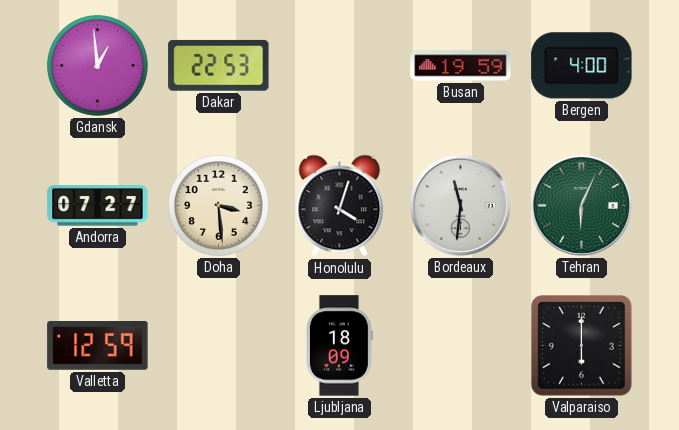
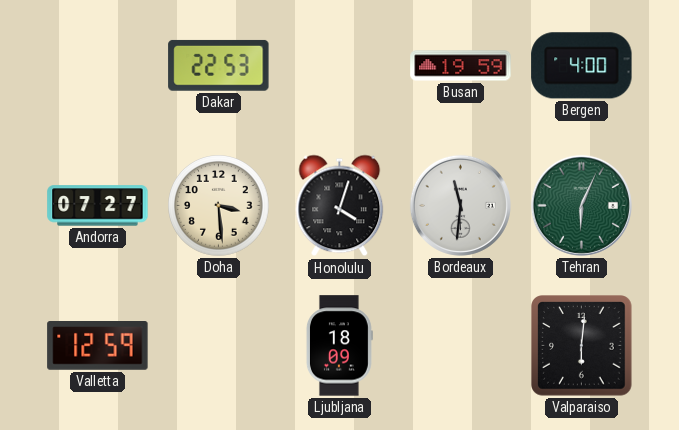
Gdansk: 12:59 -> none
Valparaiso: 6:00 -> 6:01
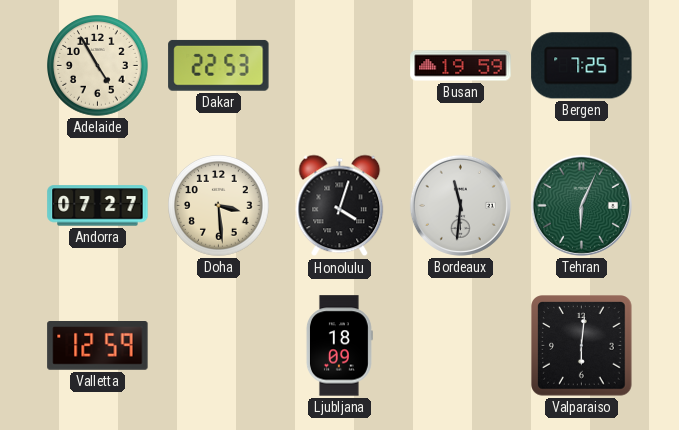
Adelaide: none -> 4:55
Bergen: 4:00 -> 7:25
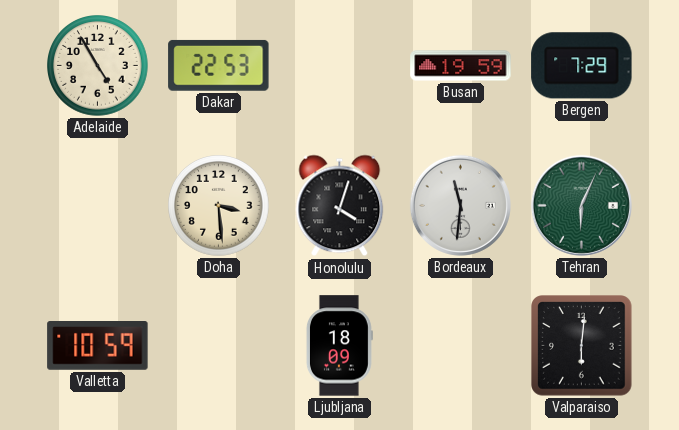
Bergen: 7:25 -> 7:29
Andorra: 07:27 -> none
Valletta: 12:59 -> 10:59
